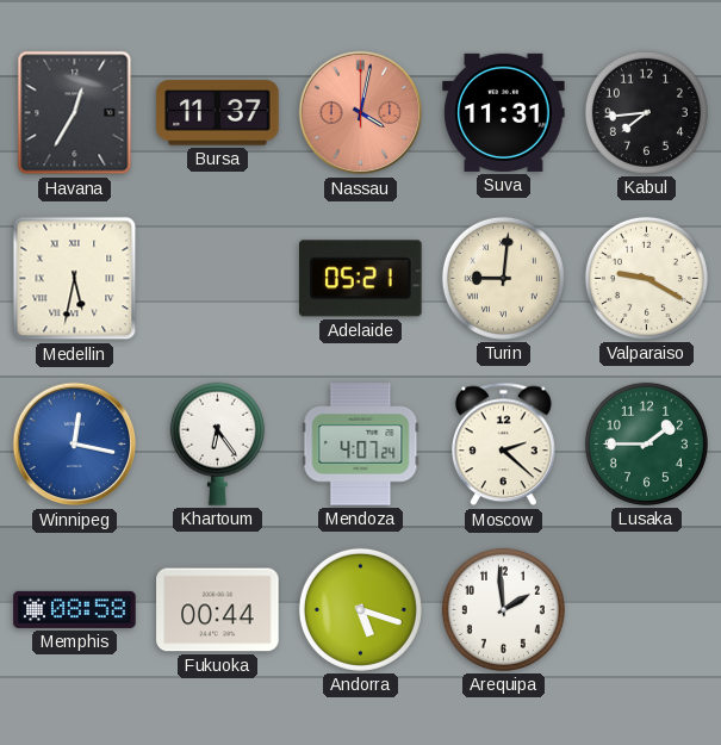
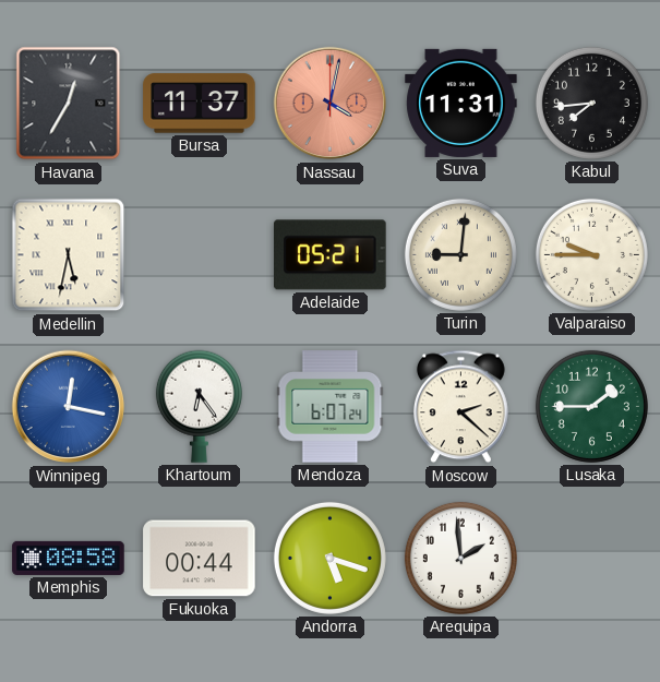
Valparaiso: 9:20 -> 9:45
Mendoza: 4:07 -> 6:07
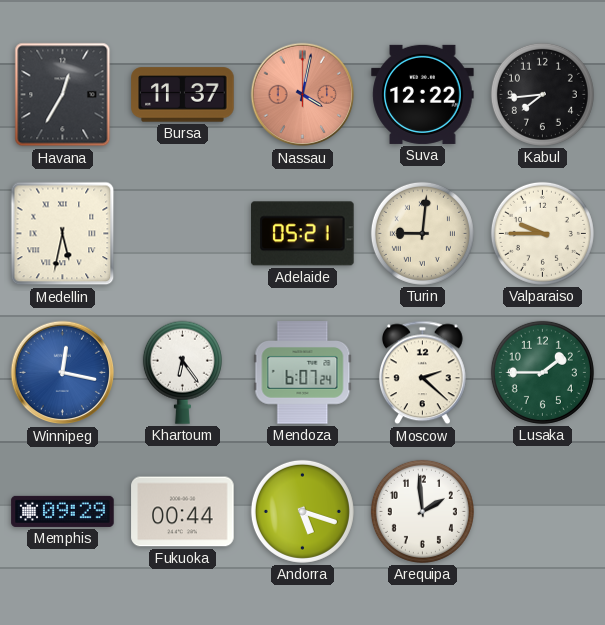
Suva: 11:31 -> 12:22
Memphis: 08:58 -> 09:29
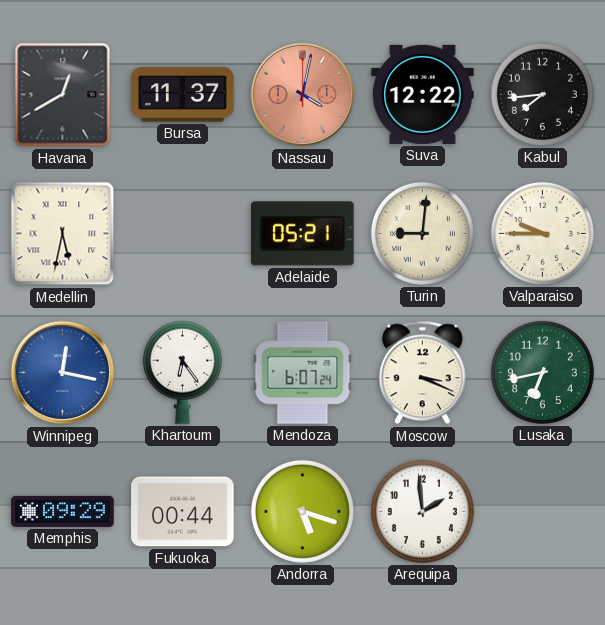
Havana: 12:35 -> 12:40
Moscow: 2:22 -> 3:19
Lusaka: 1:45 -> 6:43
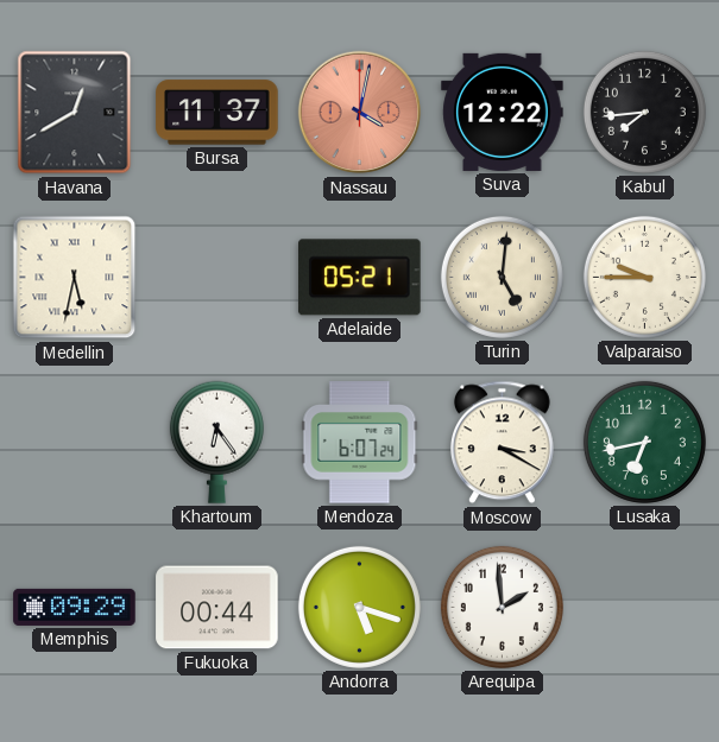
Turin: 9:01 -> 5:01
Winnipeg: 12:17 -> none
Moscow: 3:19 -> 3:20
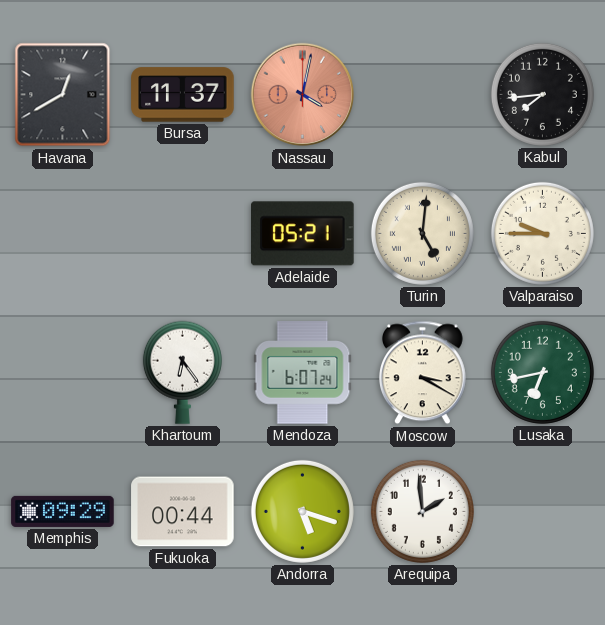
Suva: 12:22 -> none
Medellin: 5:32 -> none
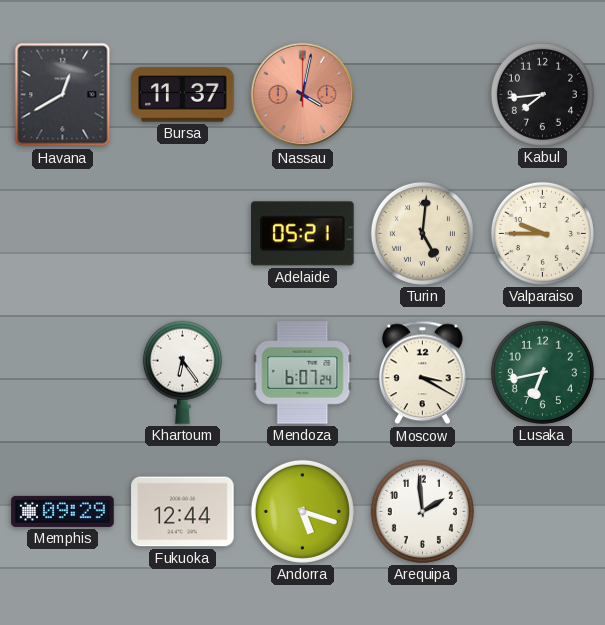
Fukuoka: 00:44 -> 12:44
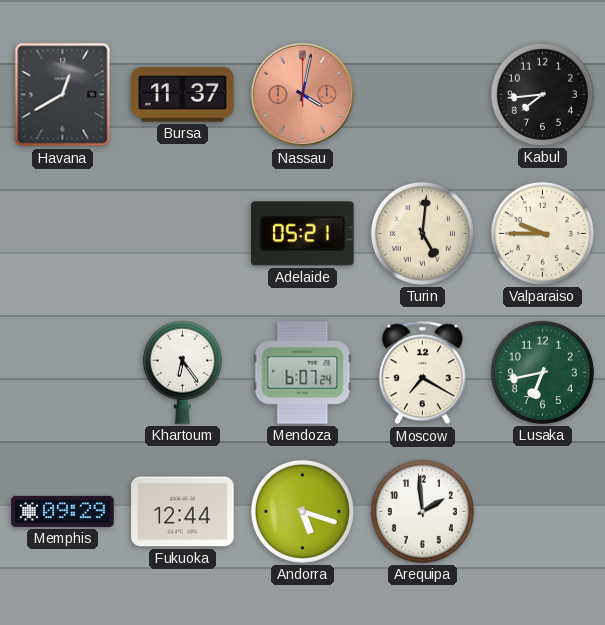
Moscow: 3:20 -> 7:20
